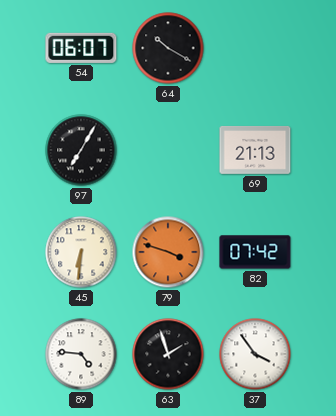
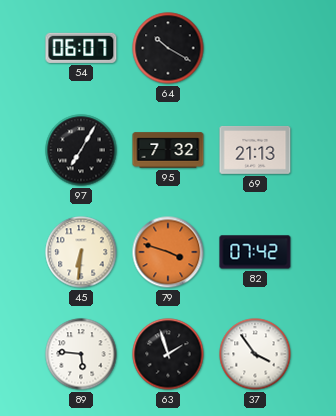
95: none -> 7:32
89: 4:46 -> 5:46
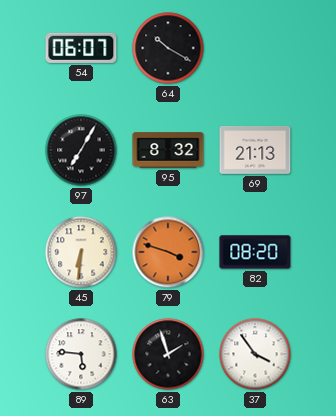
95: 7:32 -> 8:32
82: 07:42 -> 08:20
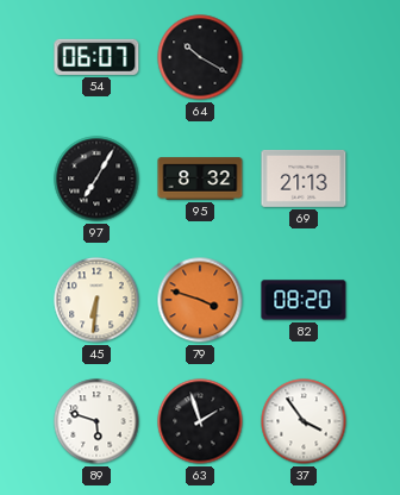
89: 5:46 -> 5:48
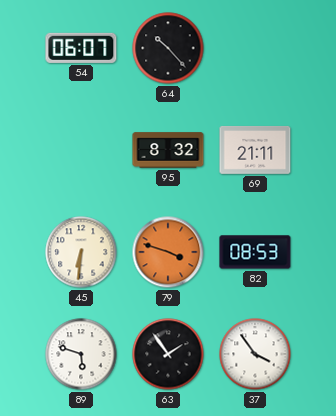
64: 10:20 -> 10:23
97: 7:05 -> none
69: 21:13 -> 21:11
82: 08:20 -> 08:53
63: 1:57 -> 1:54
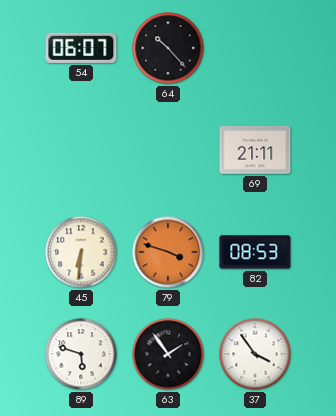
95: 8:32 -> none
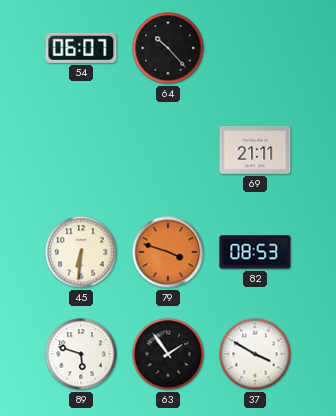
37: 3:54 -> 3:50
